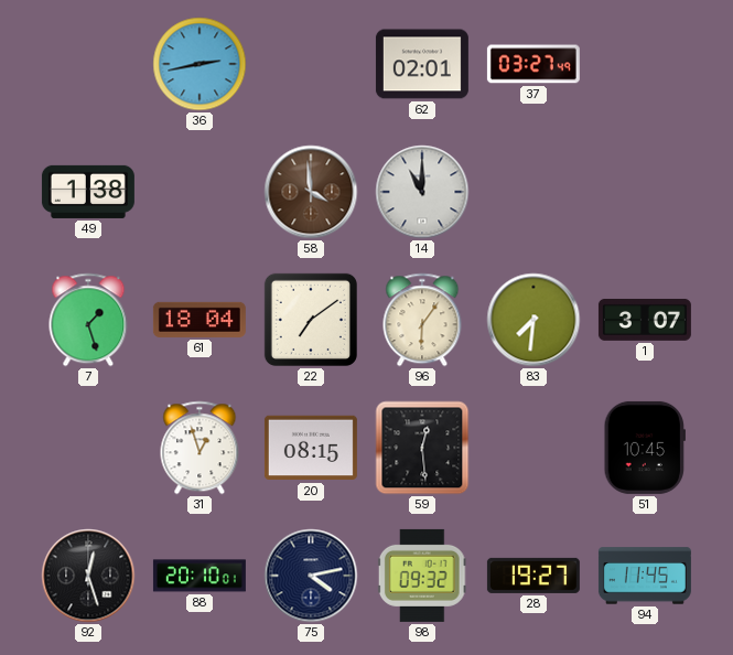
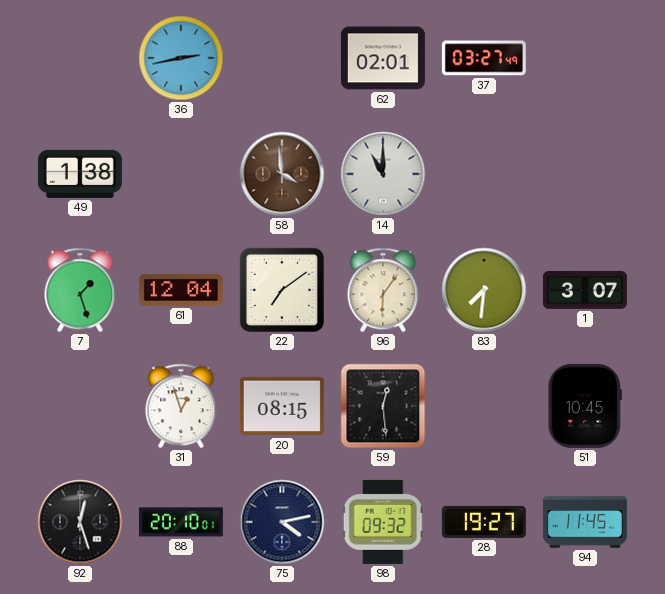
61: 18:04 -> 12:04
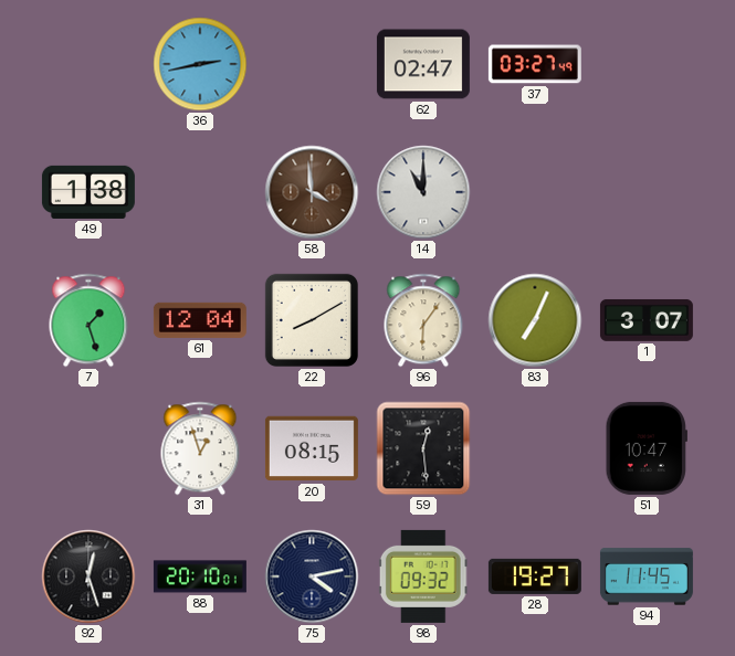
62: 02:01 -> 02:47
22: 7:09 -> 8:10
83: 7:31 -> 7:04
51: 10:45 -> 10:47
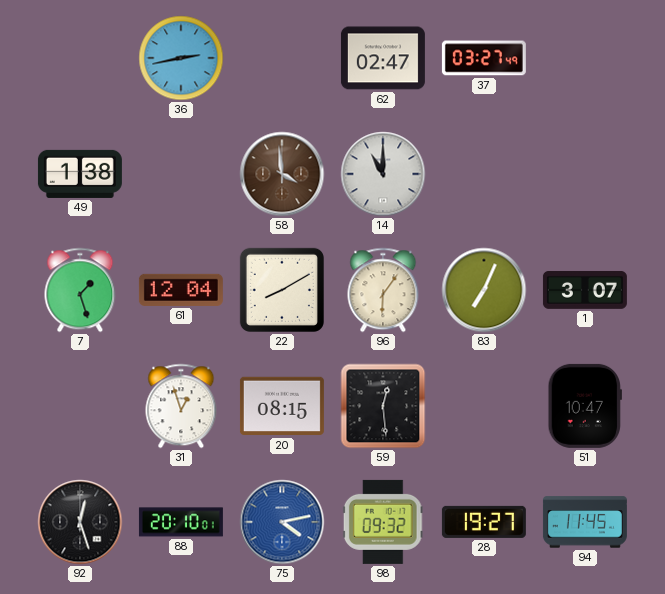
75 dial: navy -> blue
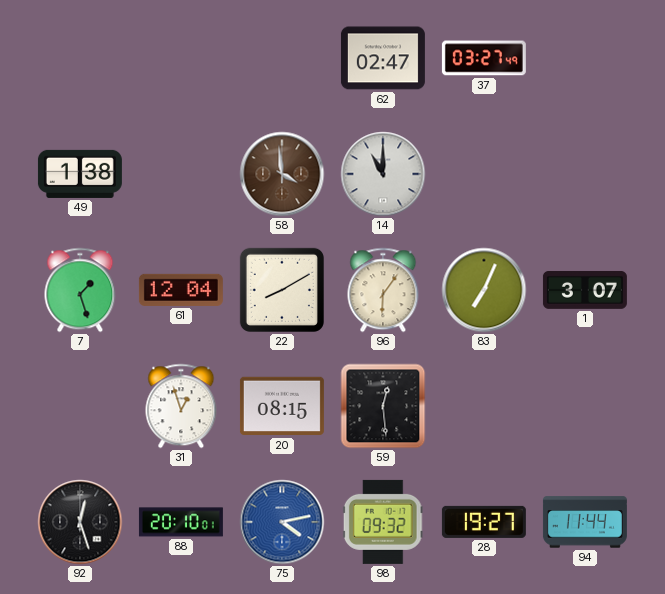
36: 2:43 -> none
51: 10:47 -> none
94: 11:45 -> 11:44
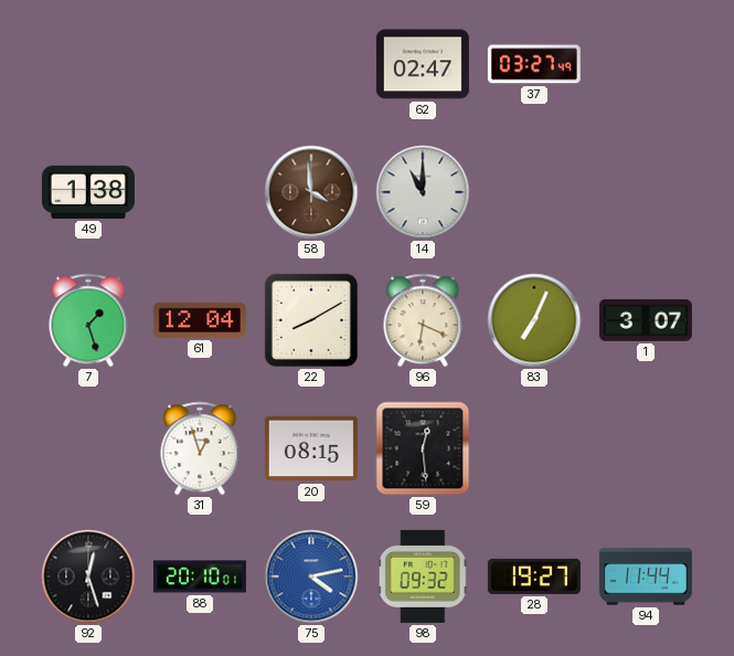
96: 6:06 -> 6:19
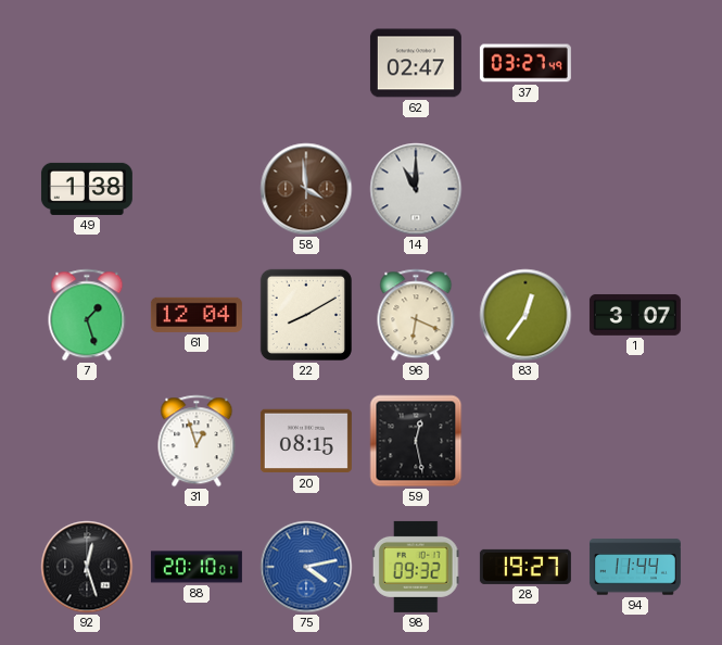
83: 7:04 -> 12:36
59: 12:29 -> 12:28
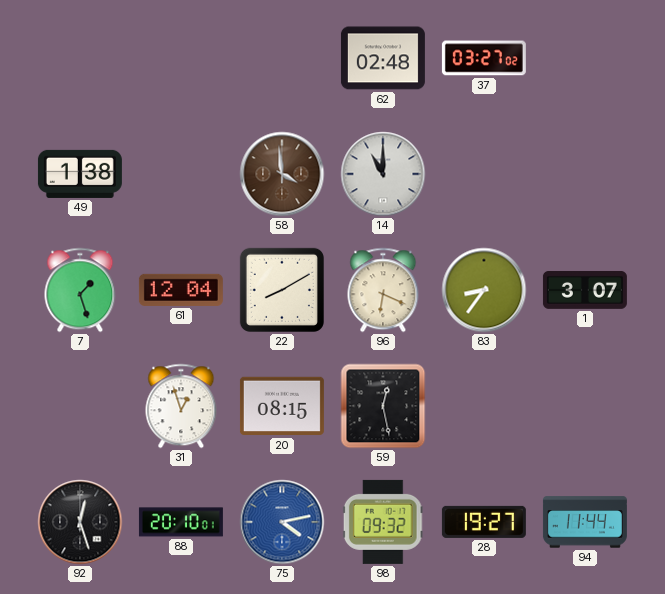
62: 02:47 -> 02:48
37: 03:27:49 -> 03:27:02
83: 12:36 -> 8:36
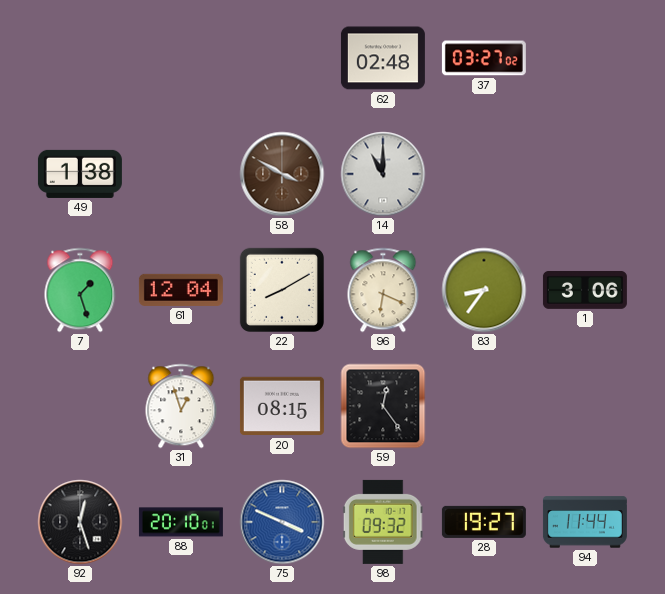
58: 3:59 -> 3:50
1: 3:07 -> 3:06
59: 12:28 -> 12:24
75: 4:13 -> 3:49
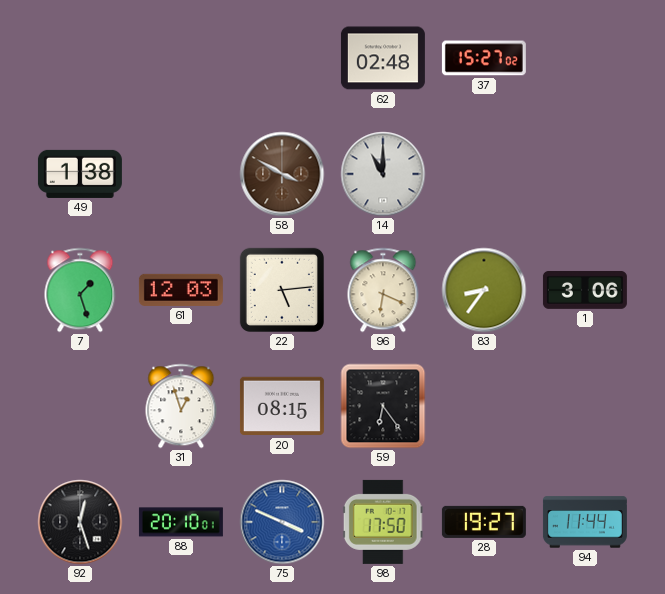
37: 03:27 -> 15:27
61: 12:04 -> 12:03
22: 8:10 -> 5:14
59: 12:24 -> 6:24
98: 09:32 -> 17:50
